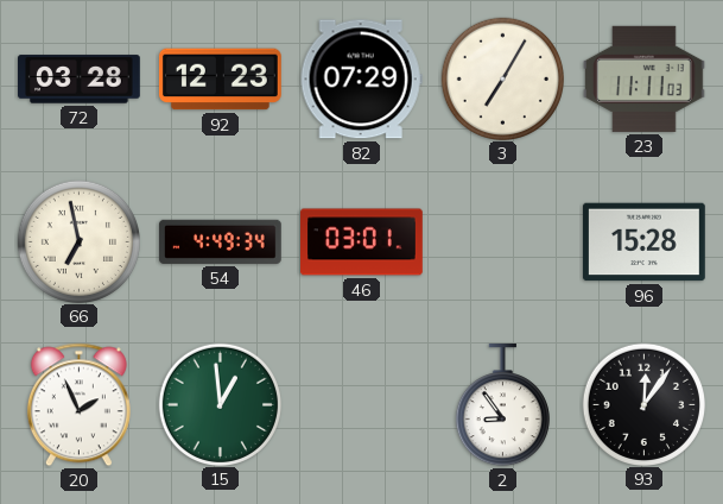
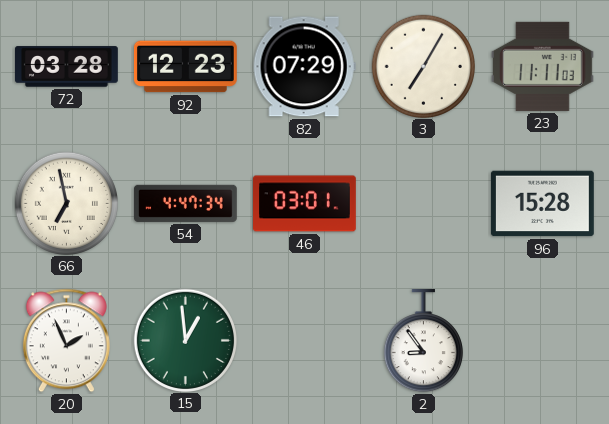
54: 4:49 -> 4:47
93: 12:06 -> none
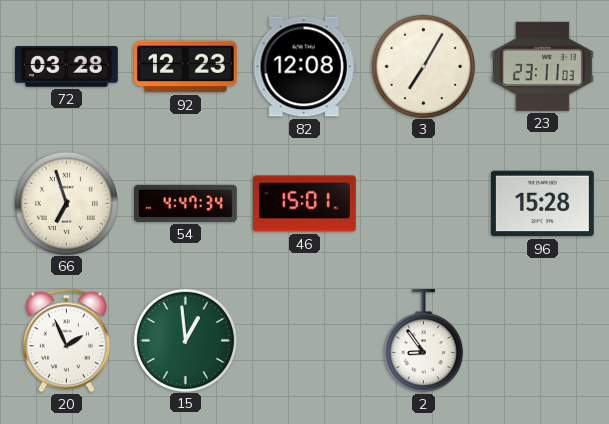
82: 07:29 -> 12:08
23: 11:11 -> 23:11
66: 6:58 -> 6:57
46: 03:01 -> 15:01
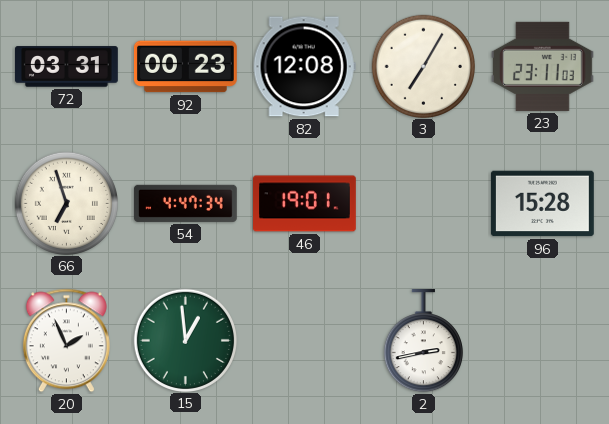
72: 03:28 -> 03:31
92: 12:23 -> 00:23
46: 15:01 -> 19:01
2: 8:54 -> 2:43
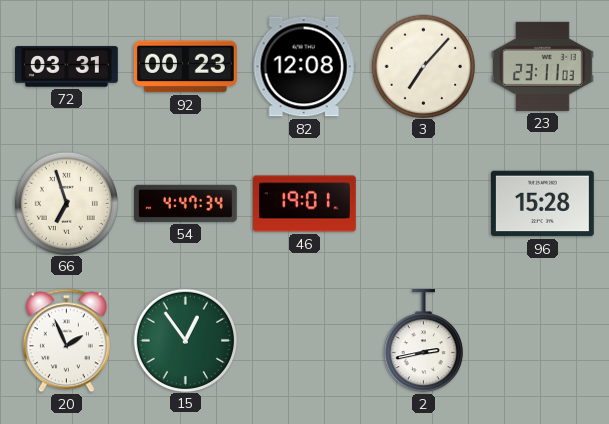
3: 7:05 -> 7:07
15: 12:59 -> 12:54
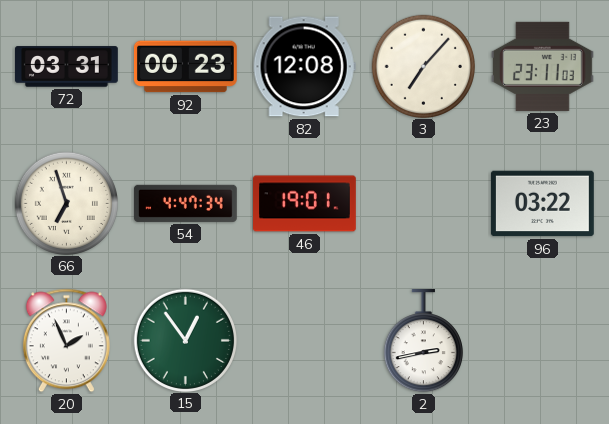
96: 15:28 -> 03:22
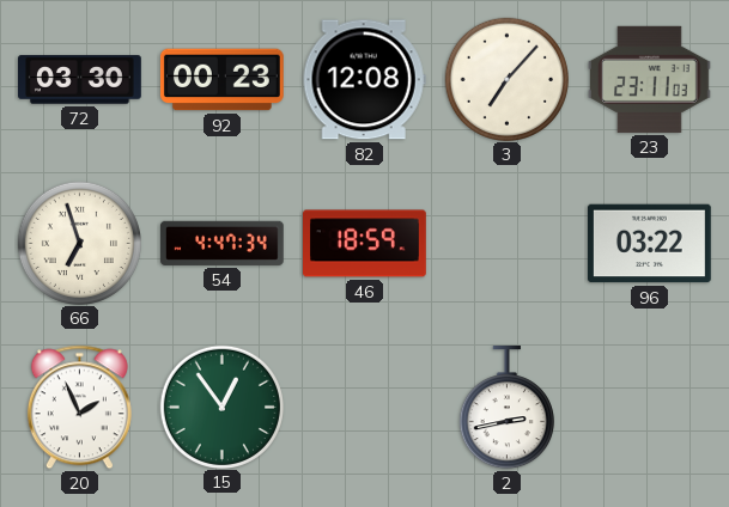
72: 03:31 -> 03:30
46: 19:01 -> 18:59
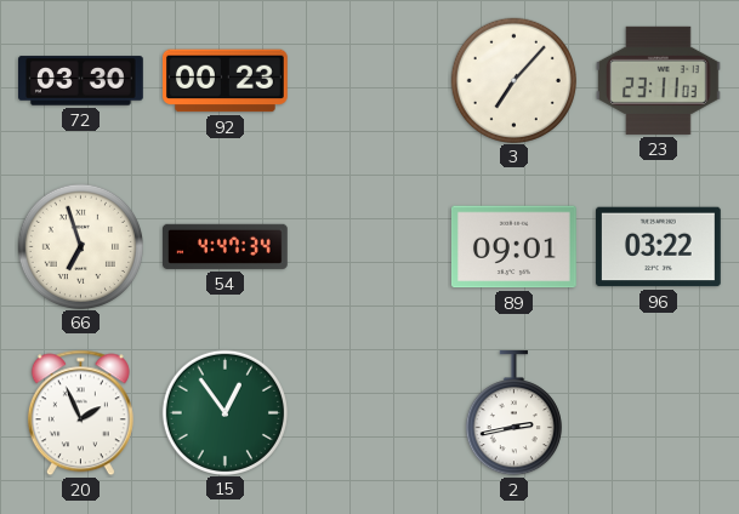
82: 12:08 -> none
46: 18:59 -> none
89: none -> 09:01
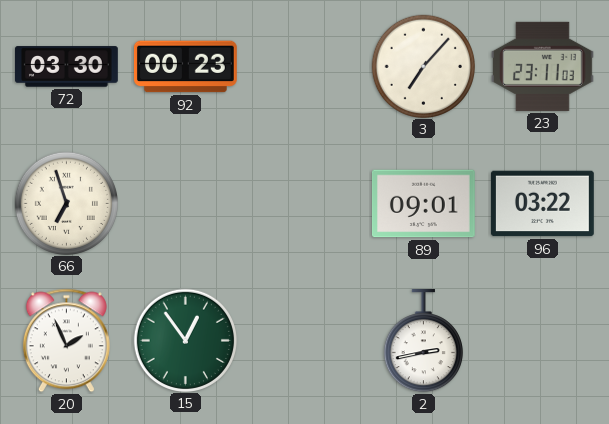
54: 4:47 -> none
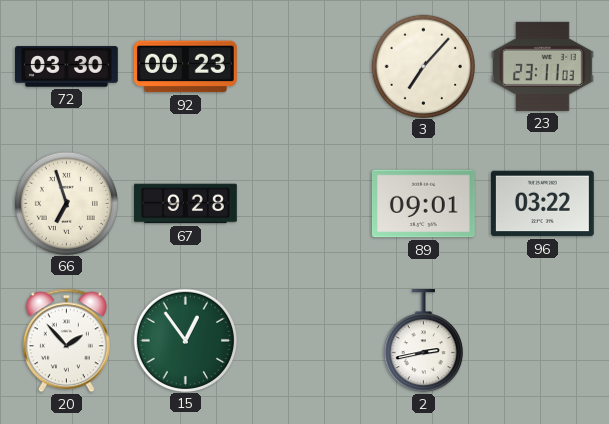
67: none -> 9:28
20: 1:56 -> 1:53
